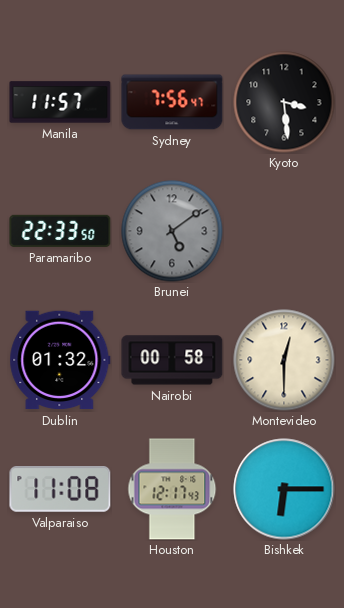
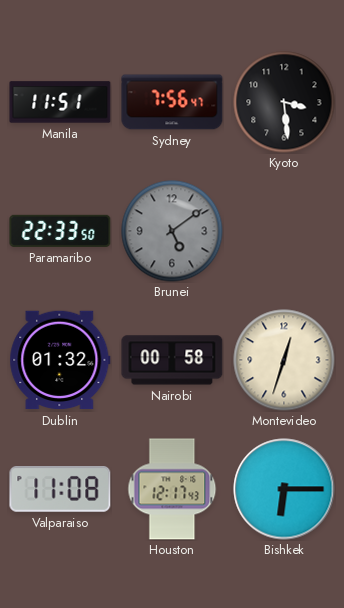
Manila: 11:57 -> 11:51
Montevideo: 12:30 -> 12:33
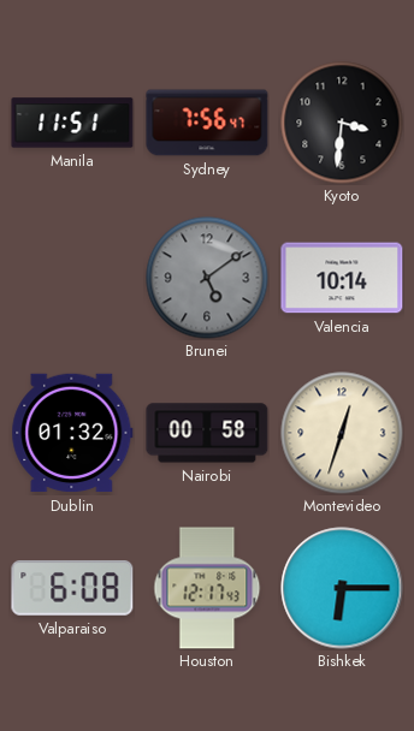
Kyoto: 3:29 -> 3:31
Paramaribo: 22:33 -> none
Valencia: none -> 10:14
Valparaiso: 11:08 -> 6:08
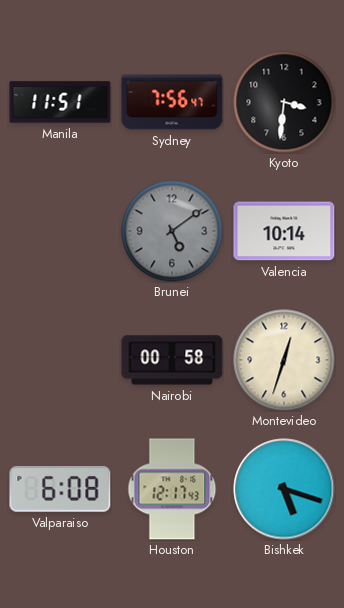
Dublin: 01:32 -> none
Bishkek: 6:15 -> 5:18
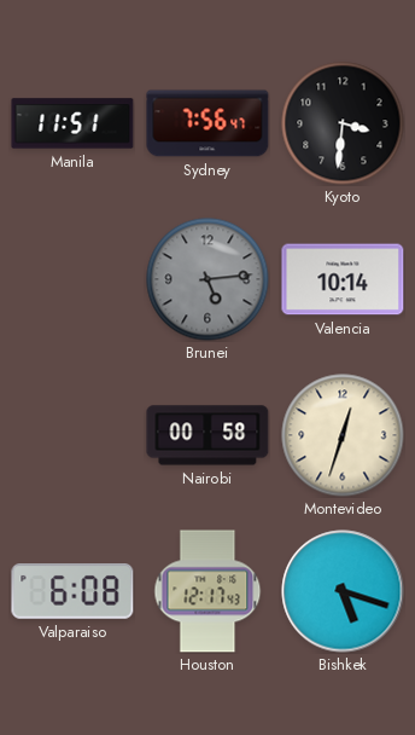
Brunei: 5:09 -> 5:14
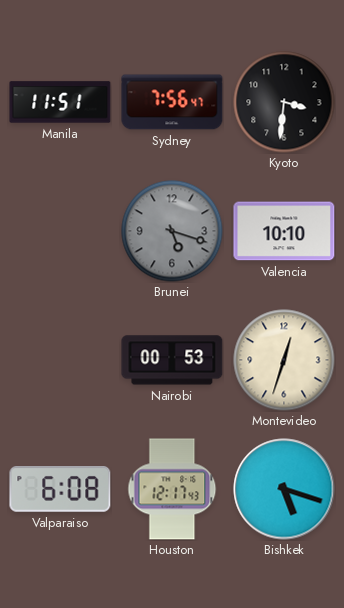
Brunei: 5:14 -> 5:18
Valencia: 10:14 -> 10:10
Nairobi: 00:58 -> 00:53
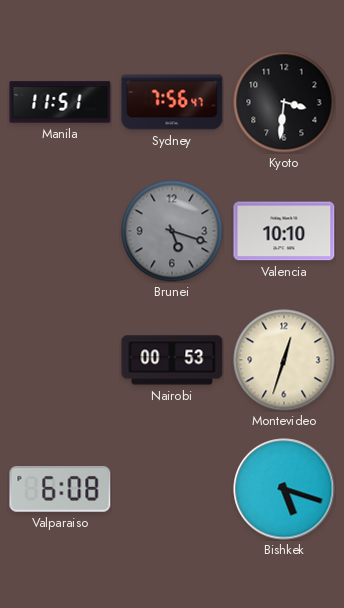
Houston: 12:17 -> none
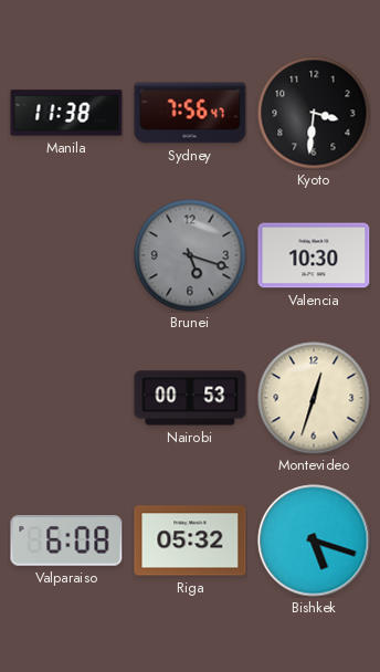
Manila: 11:51 -> 11:38
Valencia: 10:10 -> 10:30
Riga: none -> 05:32
